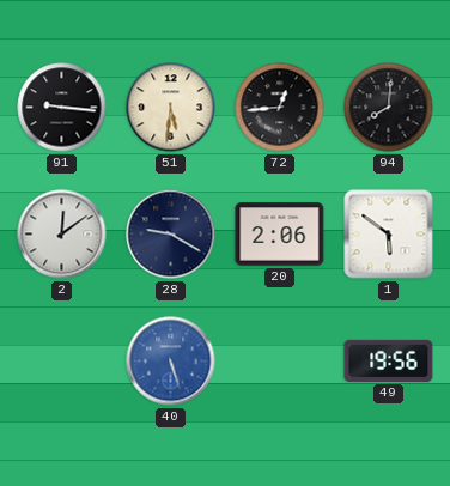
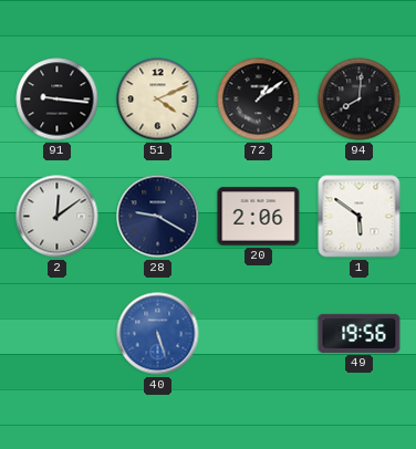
51: 5:31 -> 4:11
72: 12:44 -> 1:09
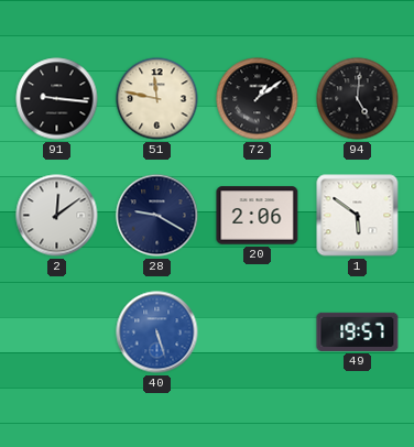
51: 4:11 -> 11:47
94: 8:01 -> 5:01
49: 19:56 -> 19:57
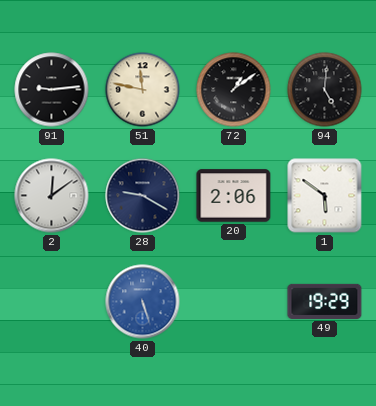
91: 9:16 -> 9:14
49: 19:57 -> 19:29
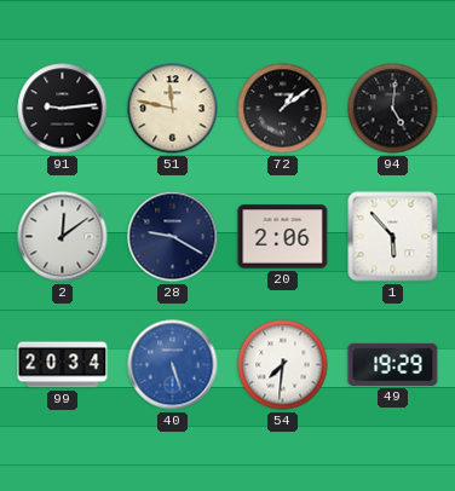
1: 5:51 -> 5:53
99: none -> 20:34
54: none -> 7:31
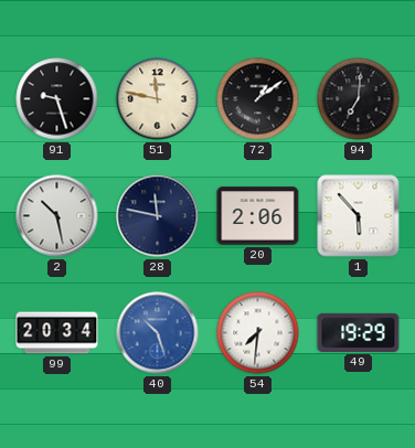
91: 9:14 -> 9:27
94: 5:01 -> 7:01
2: 12:09 -> 10:28
28: 9:20 -> 11:47
40: 5:27 -> 10:27
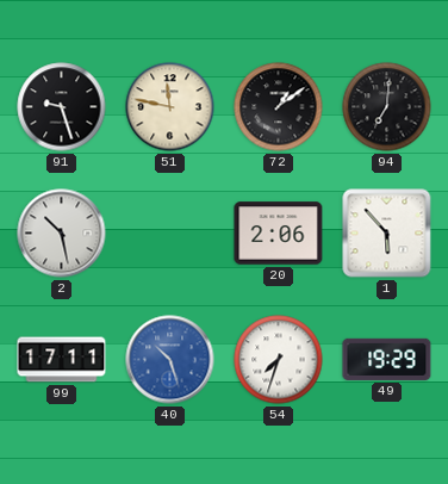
28: 11:47 -> none
99: 20:34 -> 17:11
54: 7:31 -> 7:33
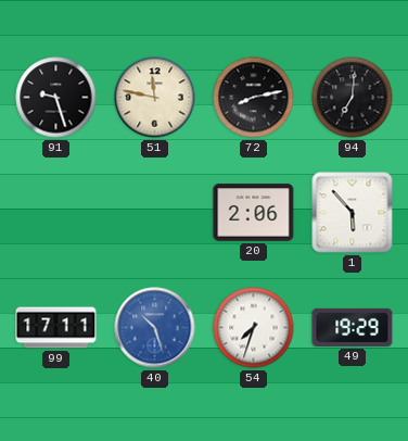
72: 1:09 -> 8:13
2: 10:28 -> none
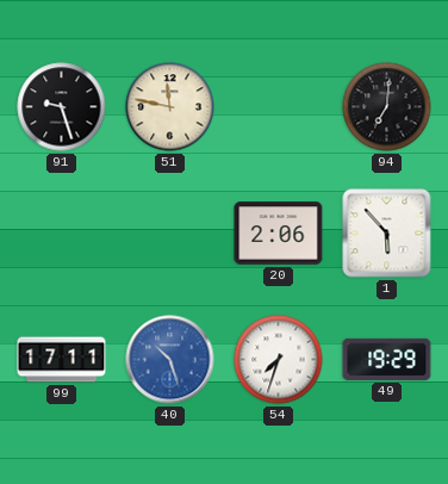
72: 8:13 -> none
